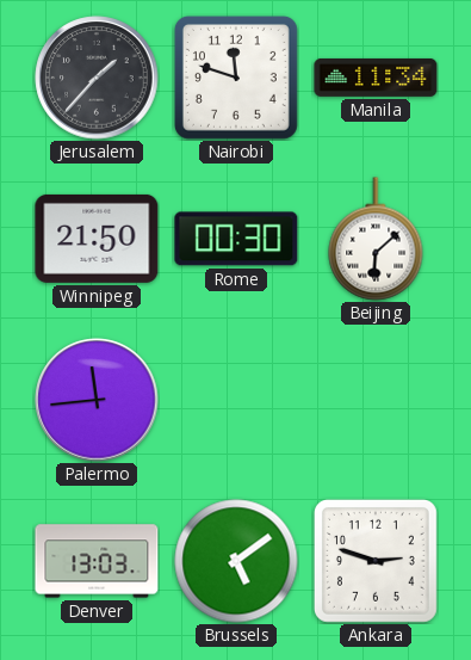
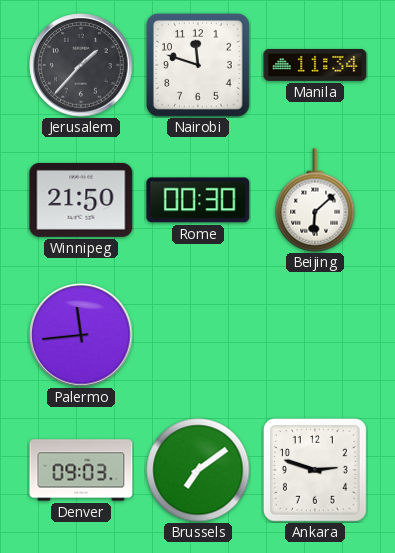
Denver: 13:03 -> 09:03
Brussels: 5:09 -> 7:09
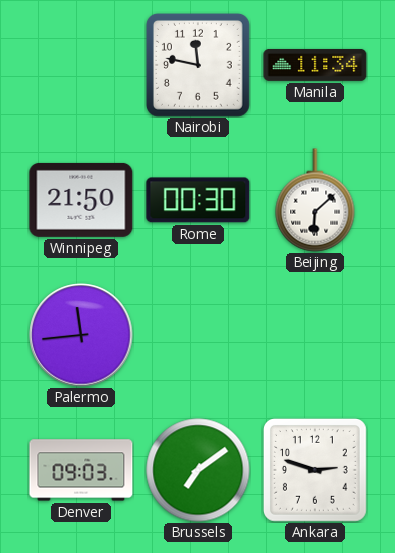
Jerusalem: 1:37 -> none
Nairobi: 11:48 -> 11:47
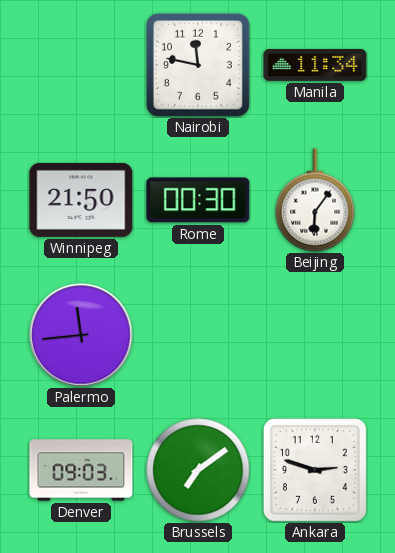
Beijing: 6:08 -> 6:06
